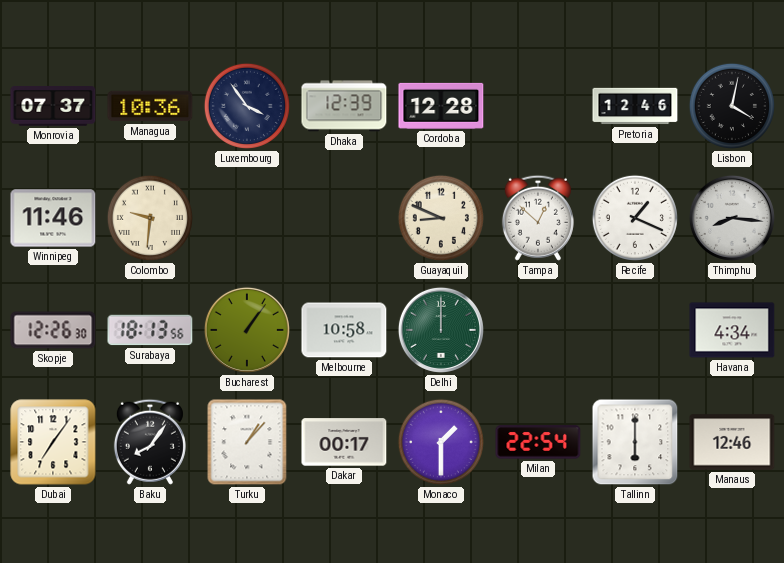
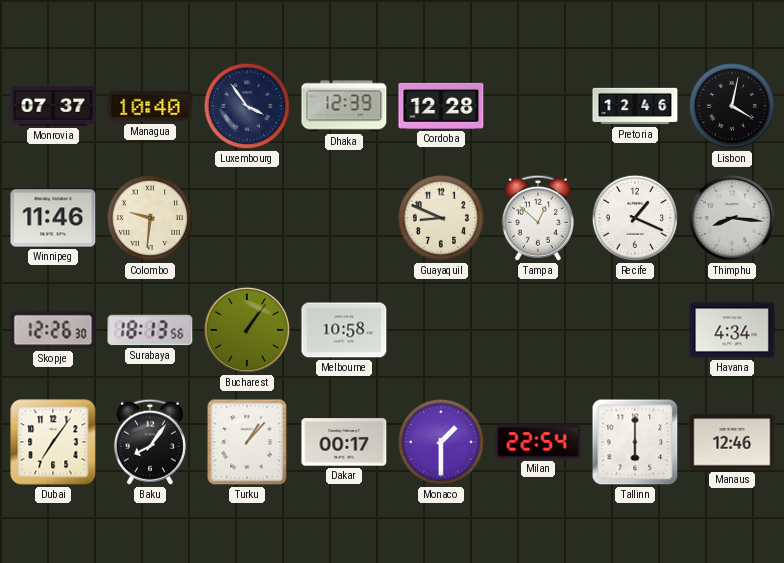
Managua: 10:36 -> 10:40
Delhi: 12:00 -> none
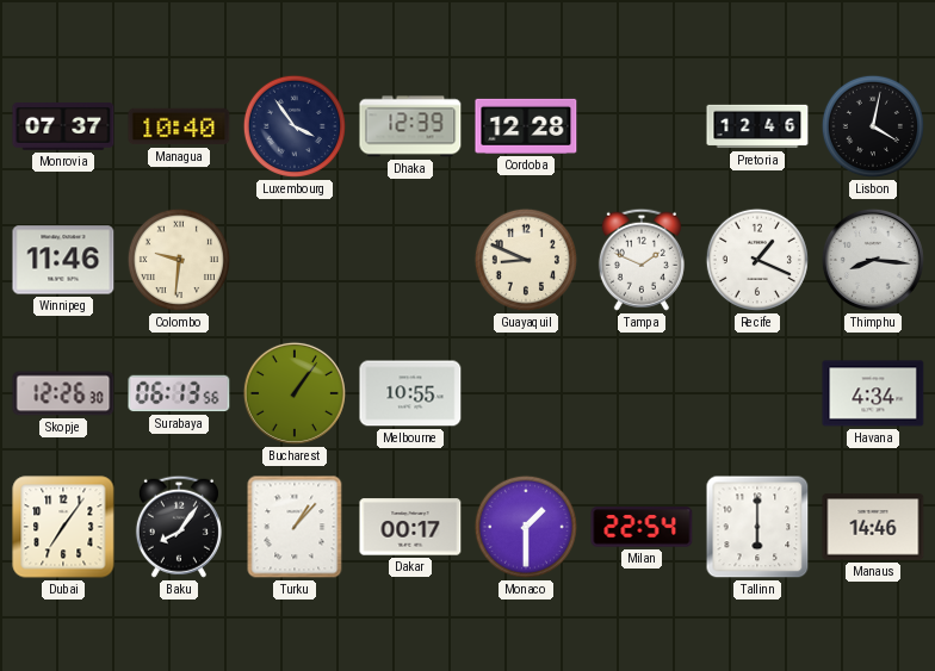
Tampa: 12:52 -> 1:49
Surabaya: 18:13 -> 06:13
Melbourne: 10:58 -> 10:55
Manaus: 12:46 -> 14:46
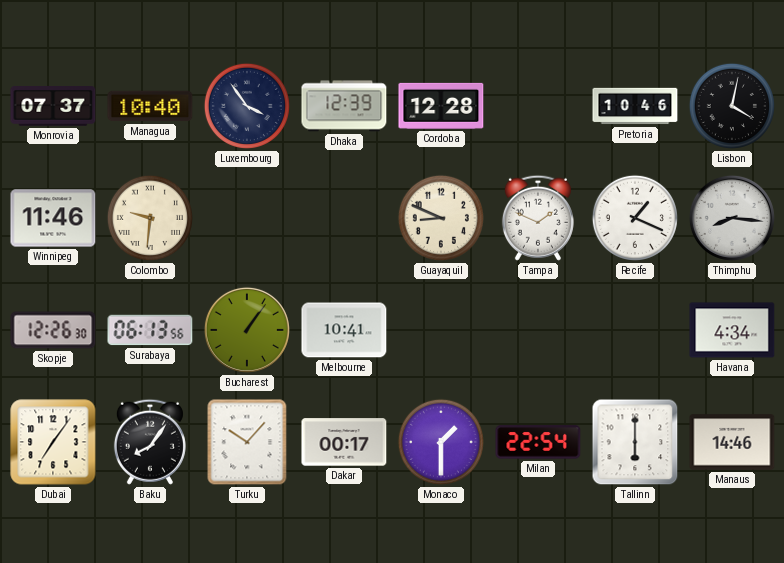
Pretoria: 12:46 -> 10:46
Melbourne: 10:55 -> 10:41
Turku: 1:07 -> 10:07
